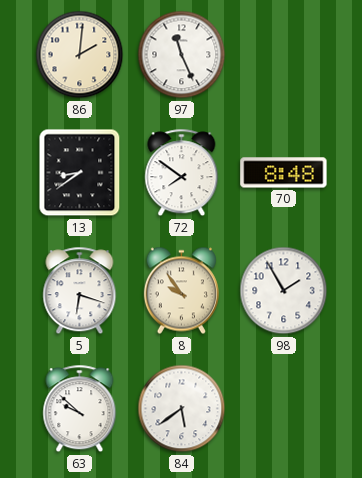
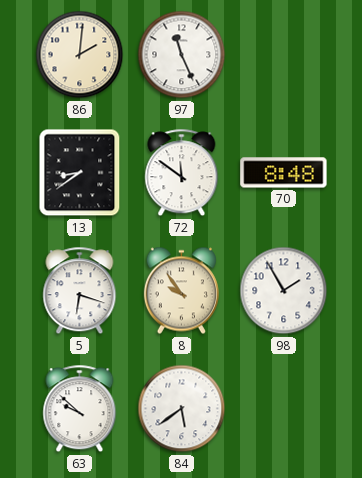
72: 7:51 -> 11:51
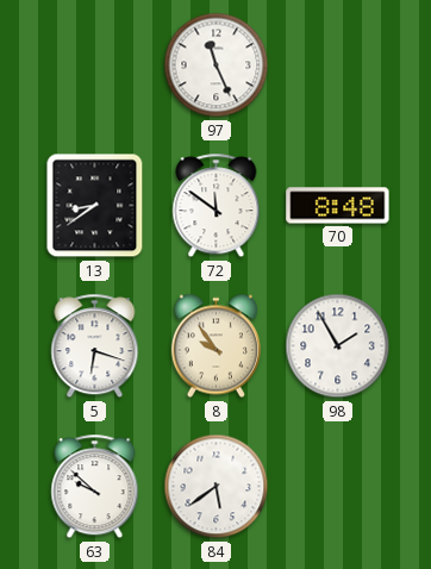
86: 2:01 -> none
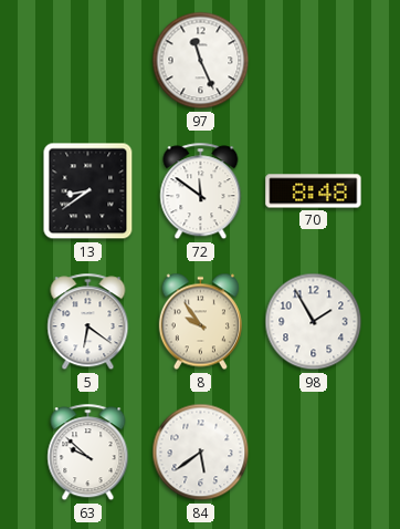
5: 6:18 -> 6:21
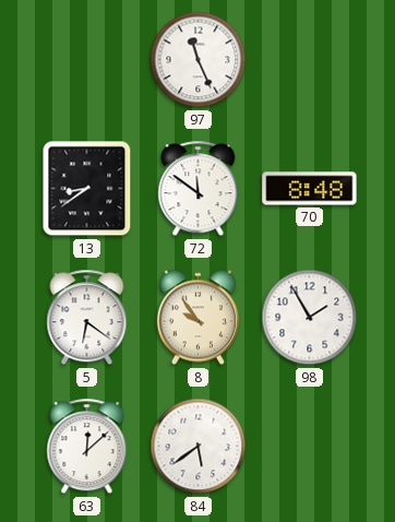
63: 9:52 -> 12:08
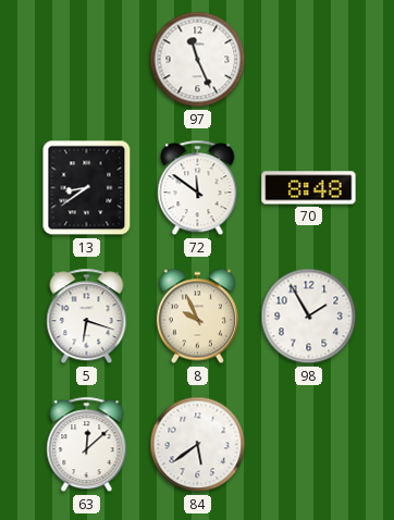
5: 6:21 -> 6:18
8: 9:54 -> 9:56
